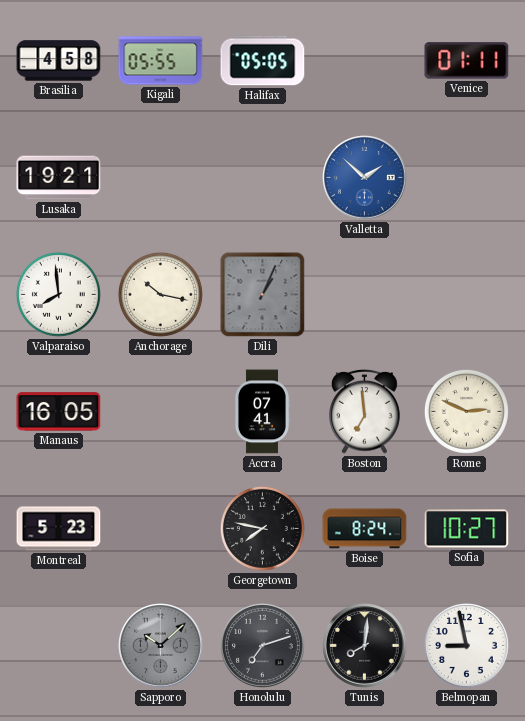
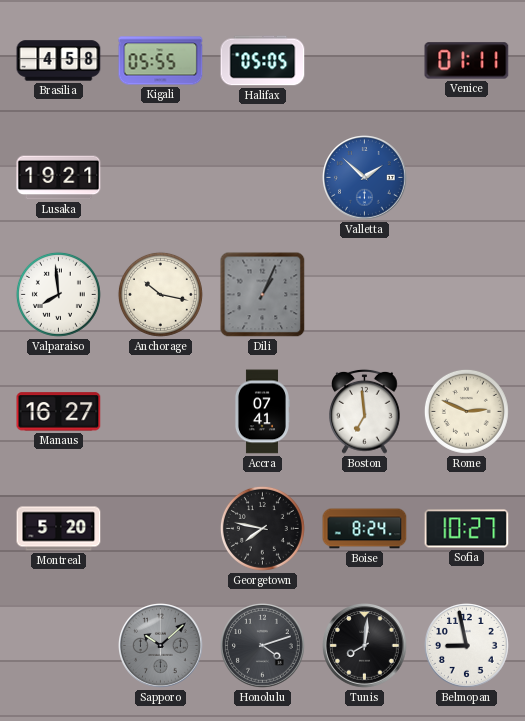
Manaus: 16:05 -> 16:27
Montreal: 5:23 -> 5:20
Honolulu: 7:12 -> 4:12
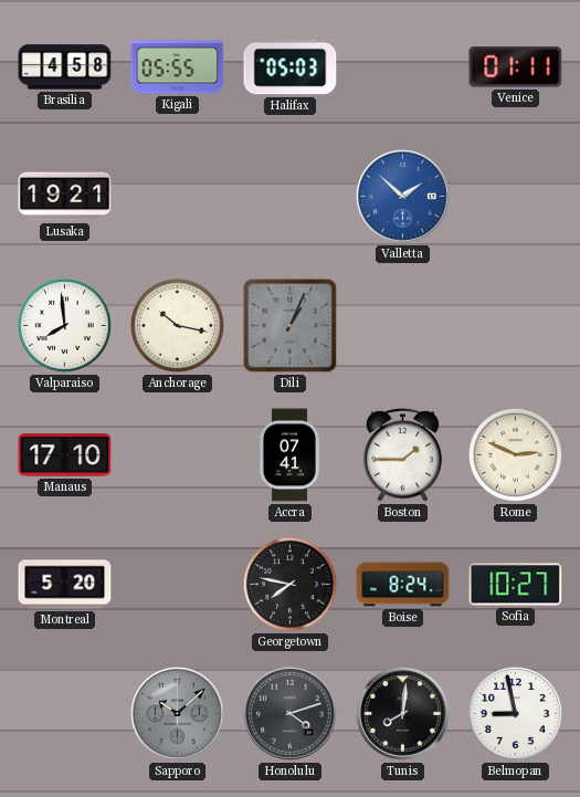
Halifax: 05:05 -> 05:03
Manaus: 16:27 -> 17:10
Boston: 6:59 -> 1:45
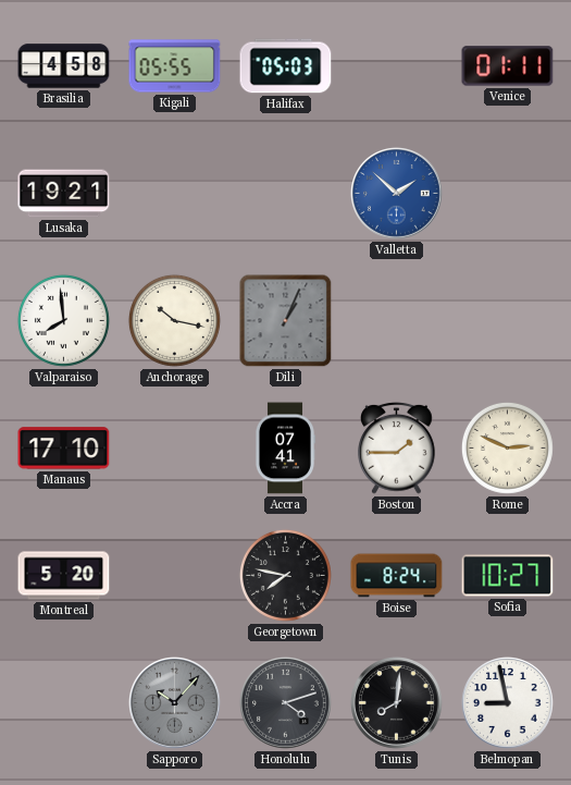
Sapporo: 10:08 -> 10:07
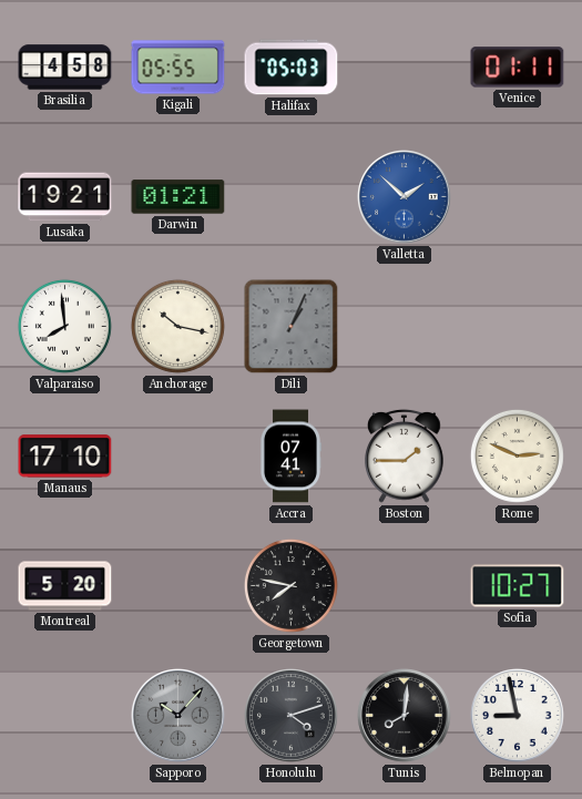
Darwin: none -> 01:21
Boise: 8:24 -> none
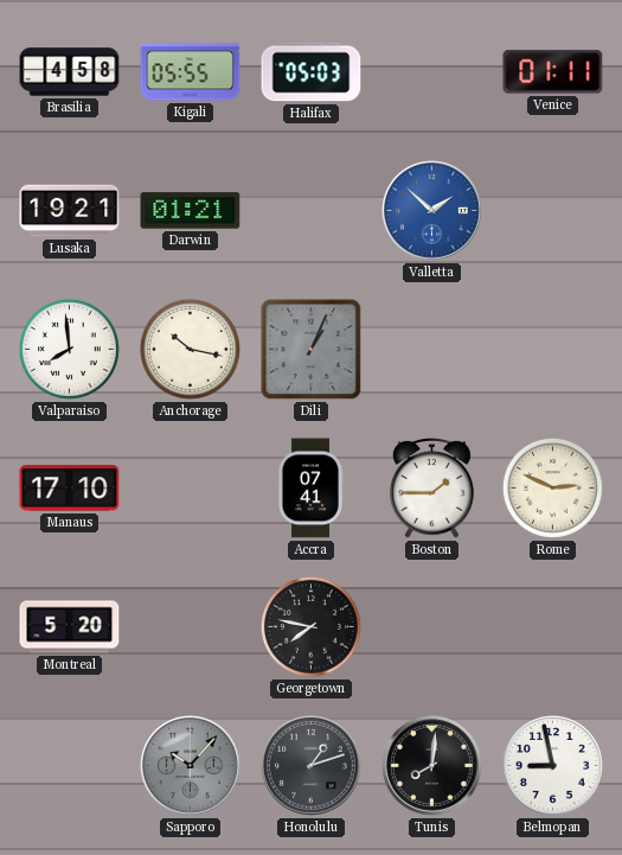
Sofia: 10:27 -> none
Honolulu: 4:12 -> 1:12
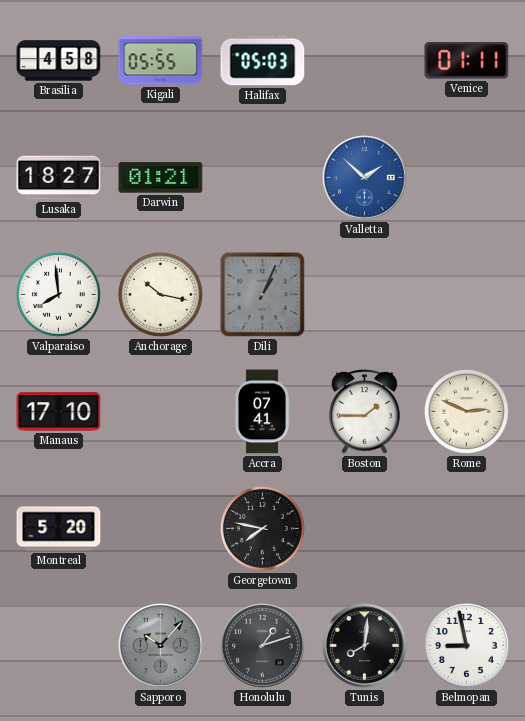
Lusaka: 19:21 -> 18:27
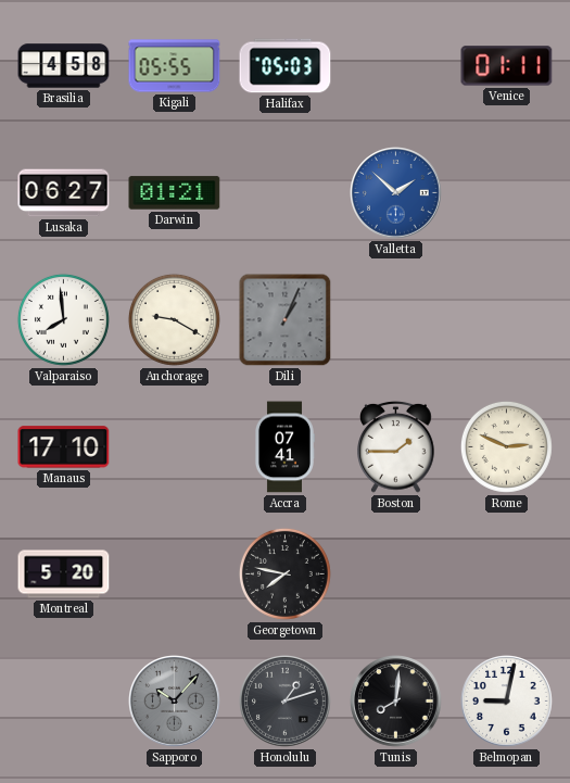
Lusaka: 18:27 -> 06:27
Anchorage: 10:17 -> 9:20
Belmopan: 8:58 -> 9:02
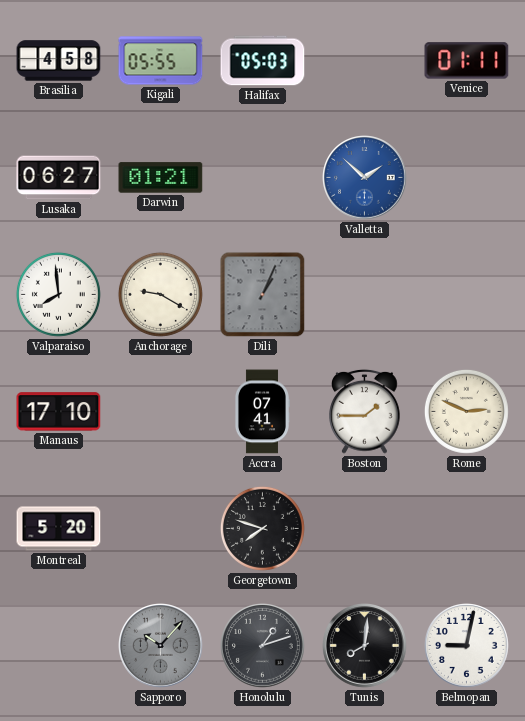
Georgetown: 7:47 -> 7:48
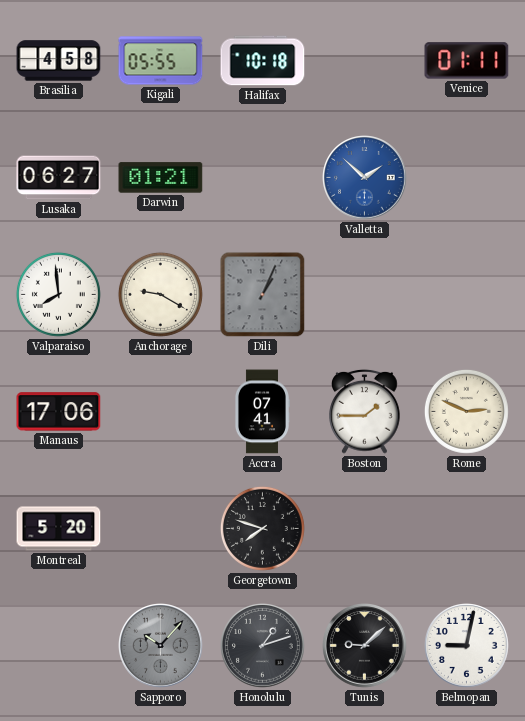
Halifax: 05:03 -> 10:18
Manaus: 17:10 -> 17:06
Tunis: 8:01 -> 9:08
